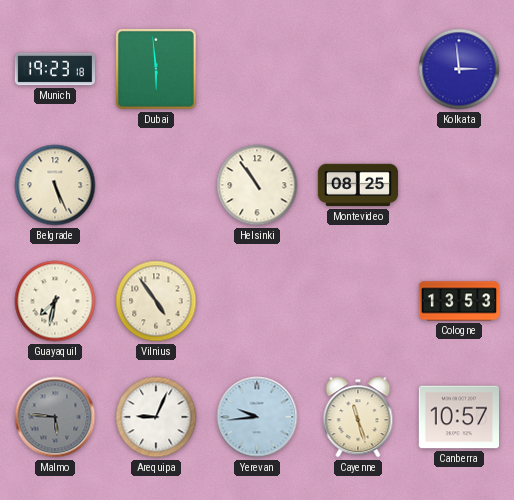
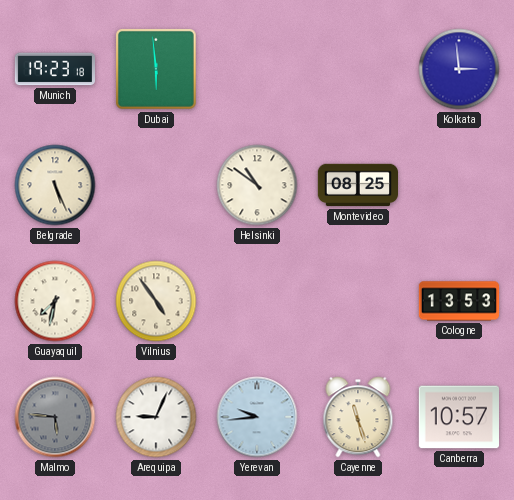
Helsinki: 10:54 -> 10:51
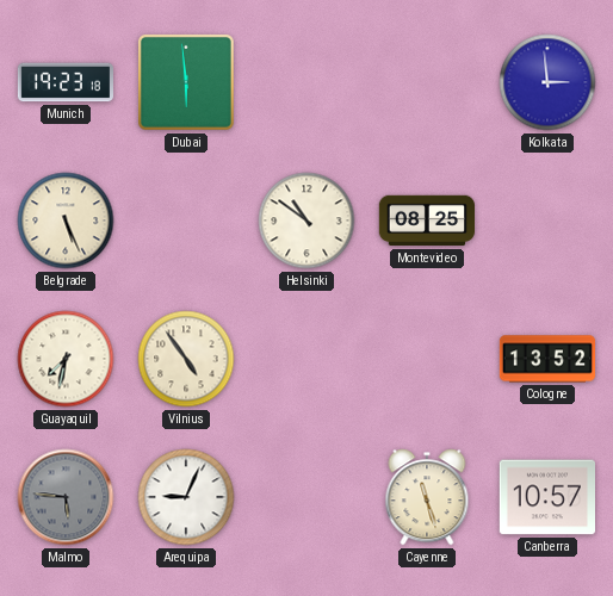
Cologne: 13:53 -> 13:52
Yerevan: 9:44 -> none
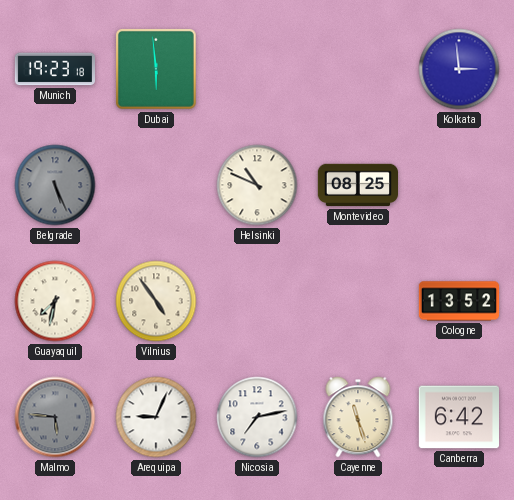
Belgrade dial: cream -> grey
Helsinki: 10:51 -> 10:49
Nicosia: none -> 7:13
Canberra: 10:57 -> 6:42
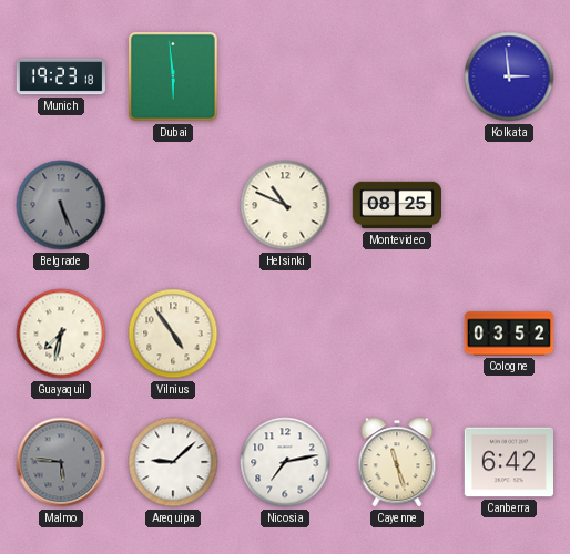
Cologne: 13:52 -> 03:52
Arequipa: 9:04 -> 9:08
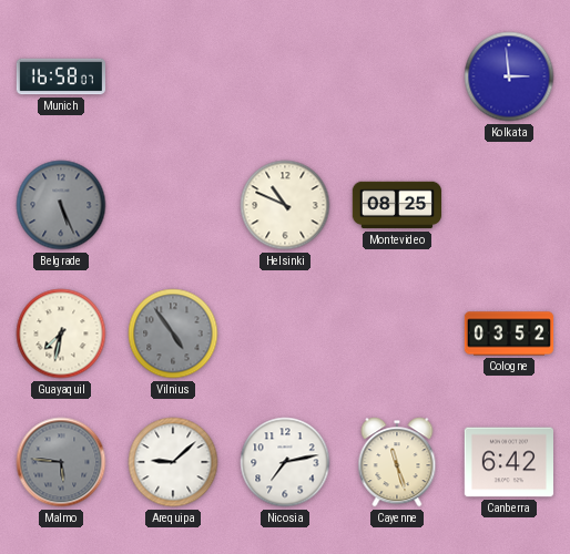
Munich: 19:23 -> 16:58
Dubai: 5:59 -> none
Vilnius dial: cream -> grey
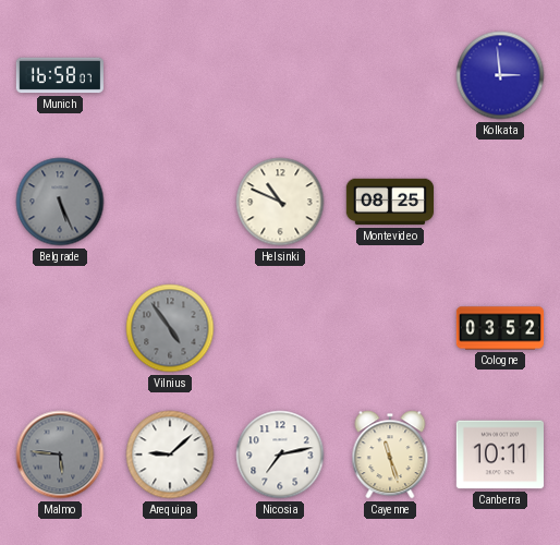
Guayaquil: 7:32 -> none
Canberra: 6:42 -> 10:11
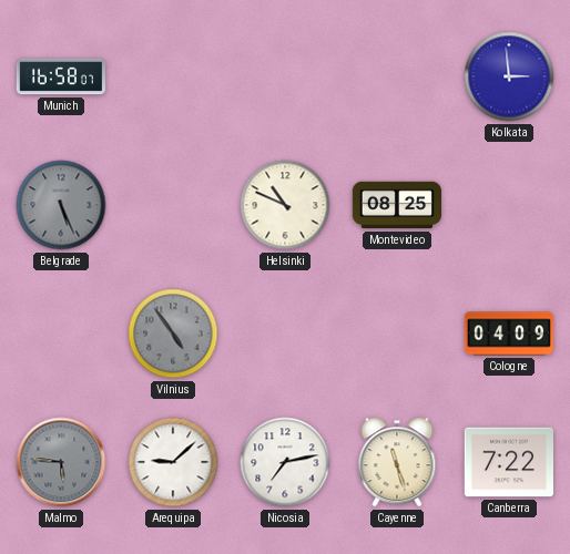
Cologne: 03:52 -> 04:09
Canberra: 10:11 -> 7:22
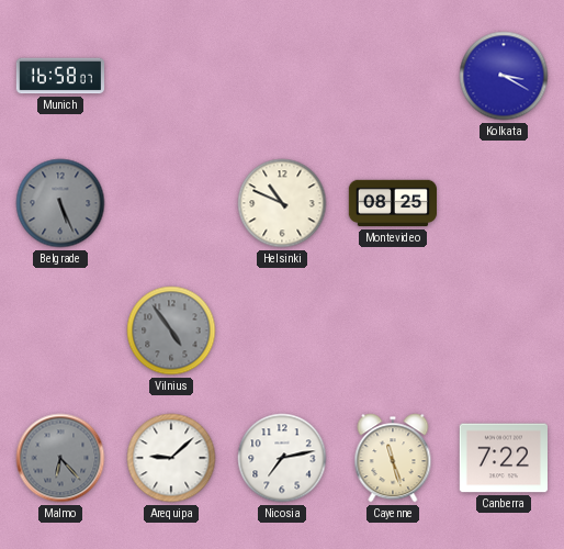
Kolkata: 2:59 -> 3:20
Cologne: 04:09 -> none
Malmo: 5:46 -> 6:23
